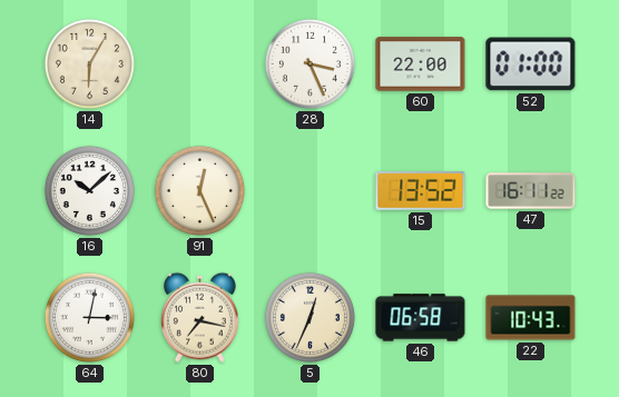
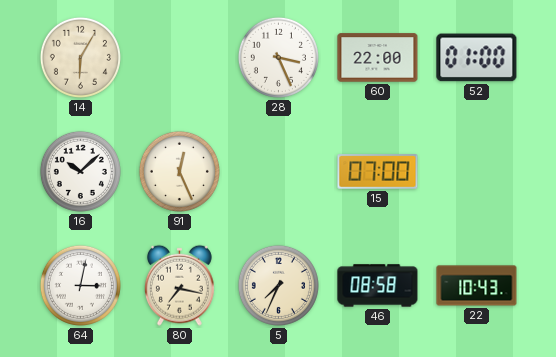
15: 13:52 -> 07:00
47: 16:11 -> none
5: 12:34 -> 7:34
46: 06:58 -> 08:58
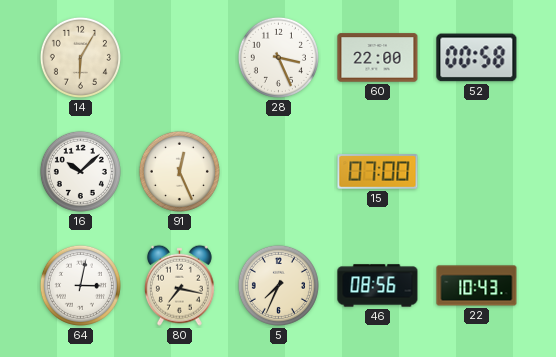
52: 01:00 -> 00:58
46: 08:58 -> 08:56
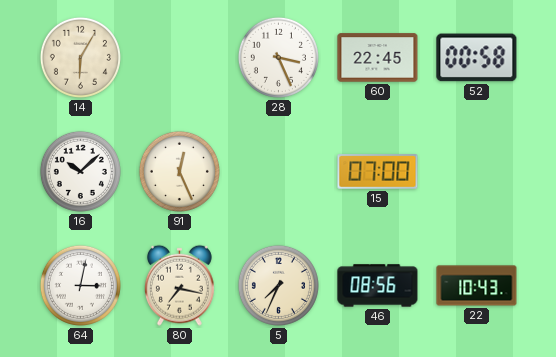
60: 22:00 -> 22:45
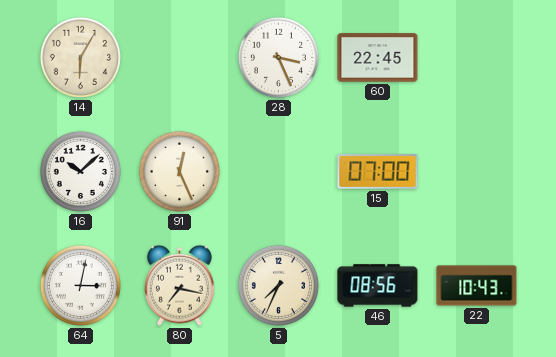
52: 00:58 -> none
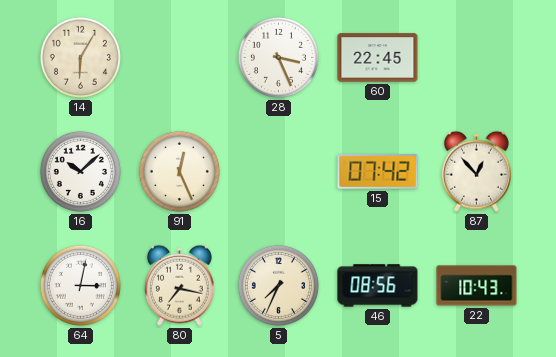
15: 07:00 -> 07:42
87: none -> 12:53
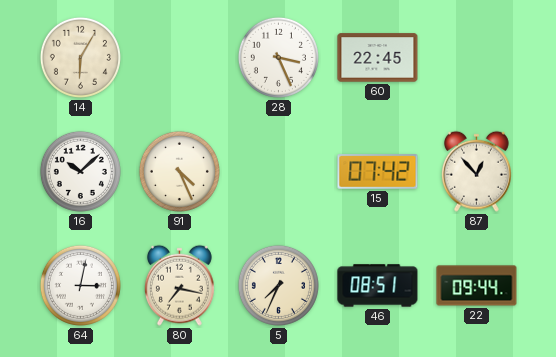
91: 12:26 -> 4:26
46: 08:56 -> 08:51
22: 10:43 -> 09:44
